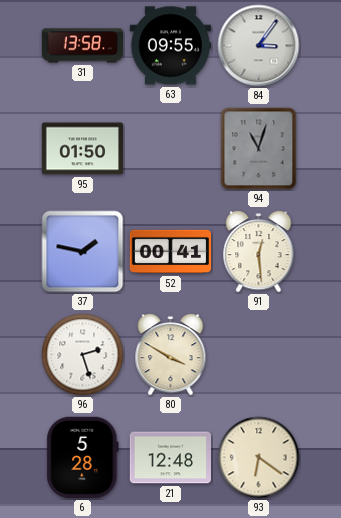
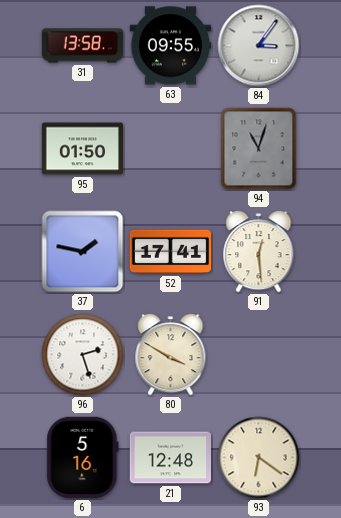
52: 00:41 -> 17:41
6: 5:28 -> 5:16
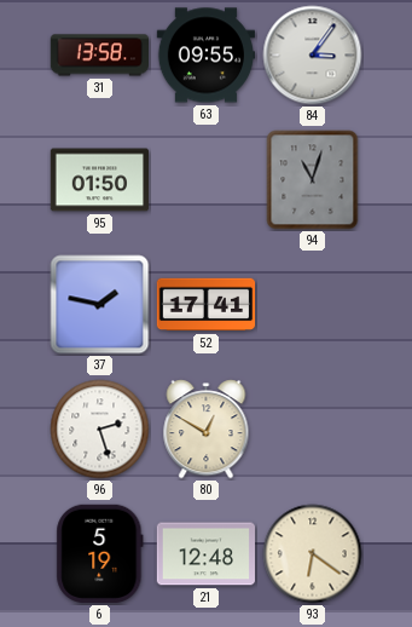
91: 12:29 -> none
80: 3:50 -> 12:50
6: 5:16 -> 5:19
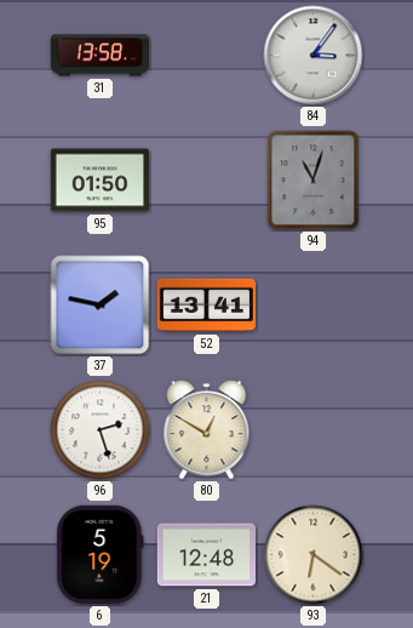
63: 09:55 -> none
52: 17:41 -> 13:41
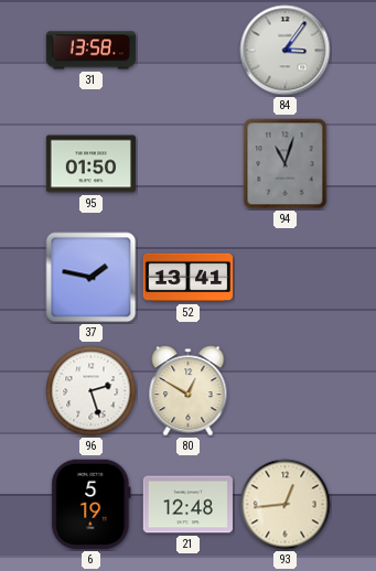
93: 6:21 -> 12:44
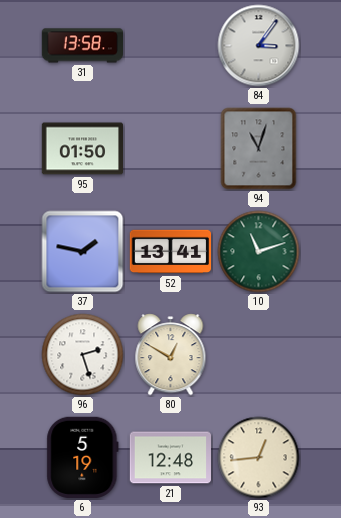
10: none -> 11:12
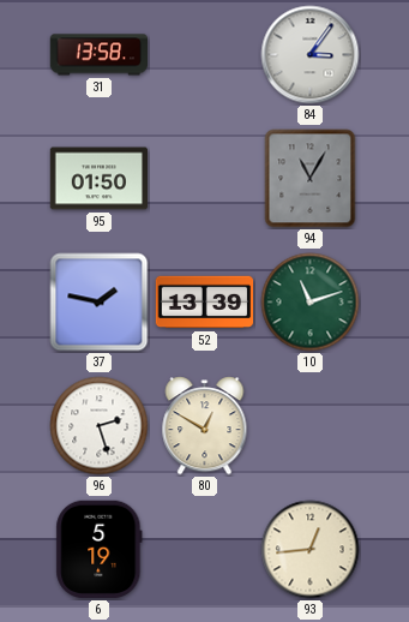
94: 11:03 -> 11:05
52: 13:41 -> 13:39
21: 12:48 -> none
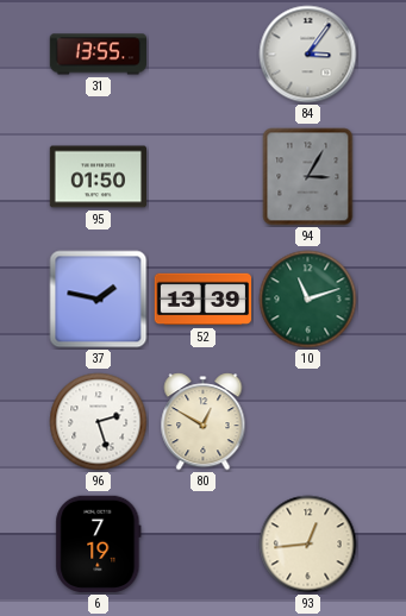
31: 13:58 -> 13:55
94: 11:05 -> 3:05
6: 5:19 -> 7:19
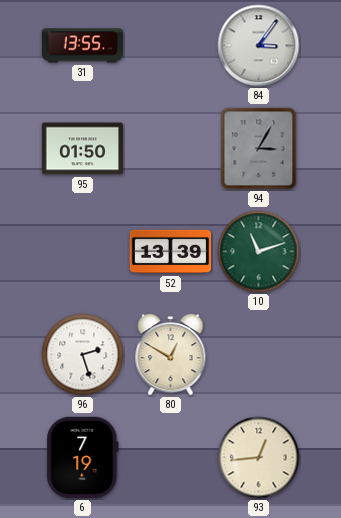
37: 1:47 -> none
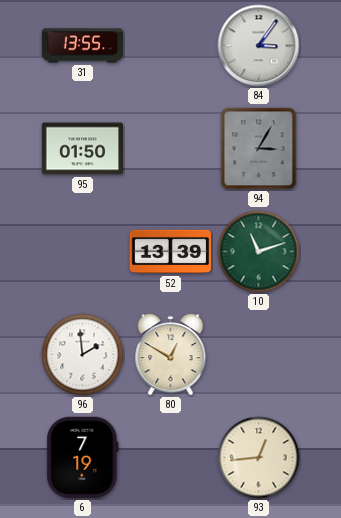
96: 2:27 -> 1:59
